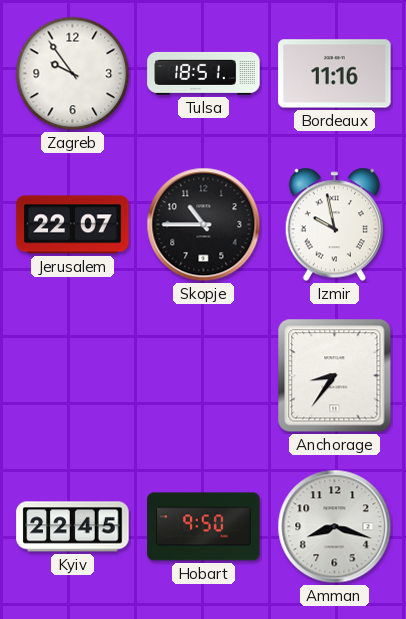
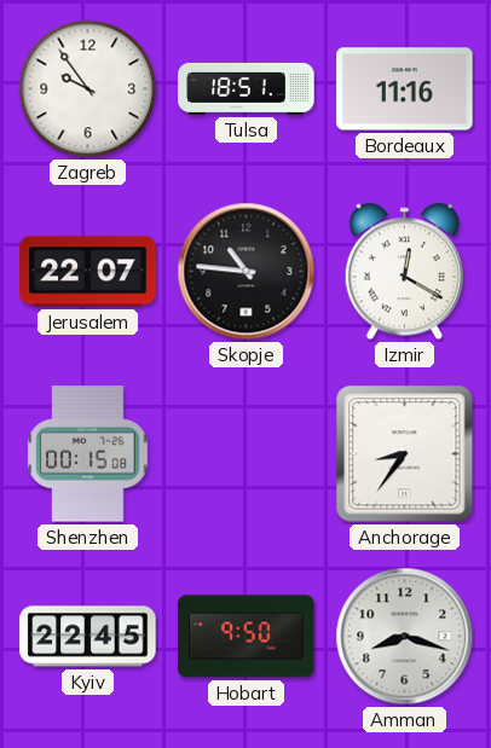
Skopje: 10:45 -> 10:46
Izmir: 9:58 -> 12:20
Shenzhen: none -> 00:15
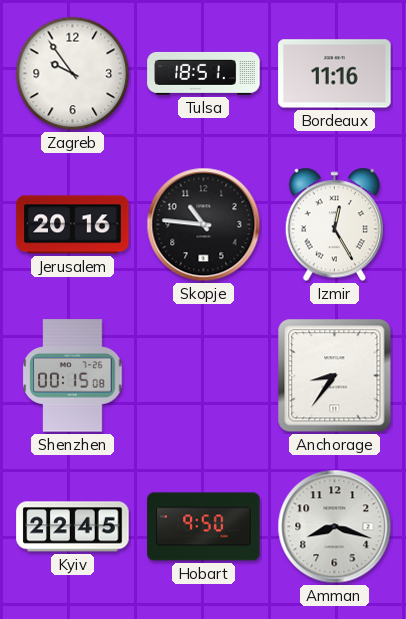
Jerusalem: 22:07 -> 20:16
Izmir: 12:20 -> 12:25
